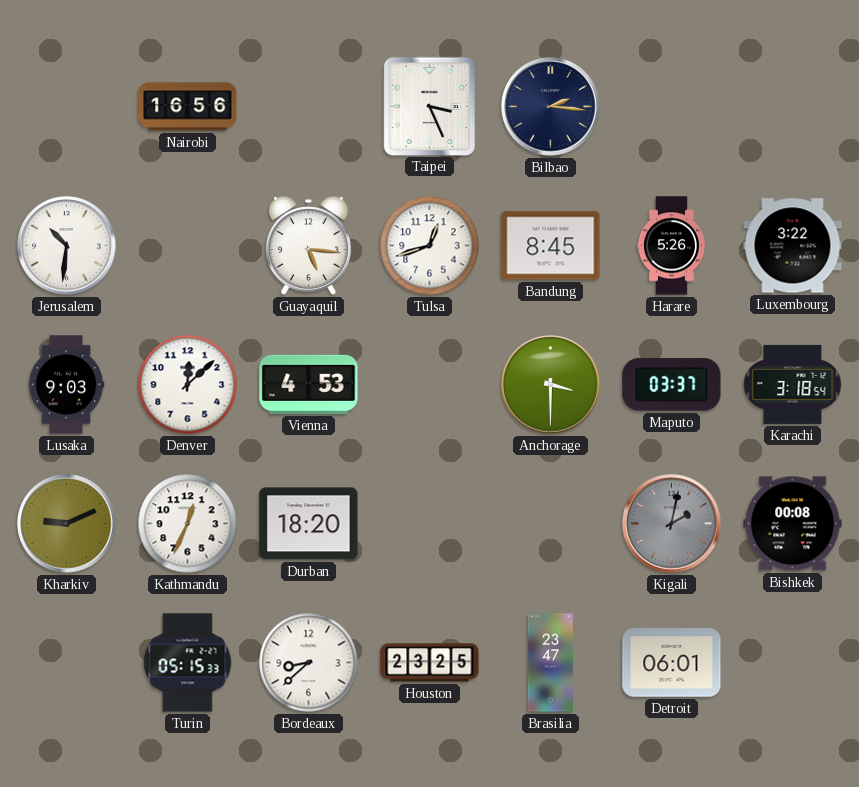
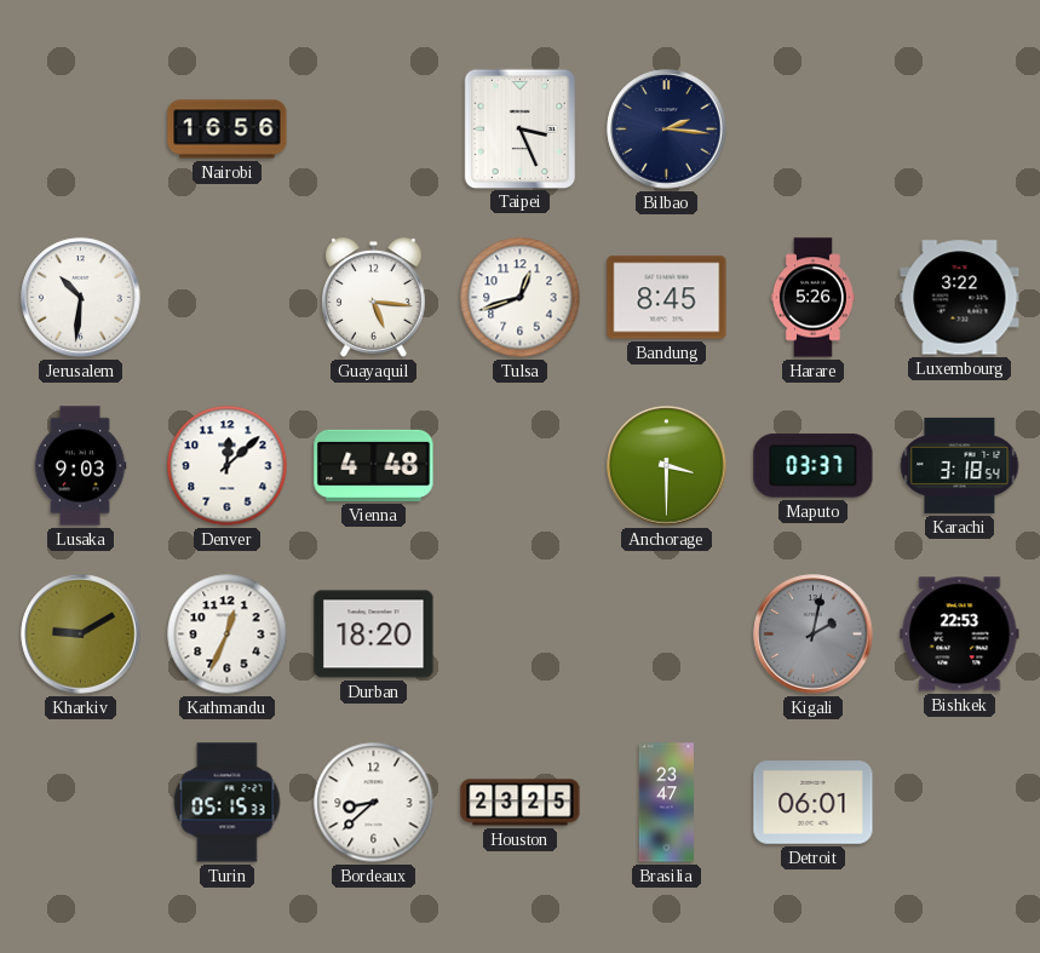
Vienna: 4:53 -> 4:48
Kharkiv: 9:11 -> 9:10
Bishkek: 00:08 -> 22:53
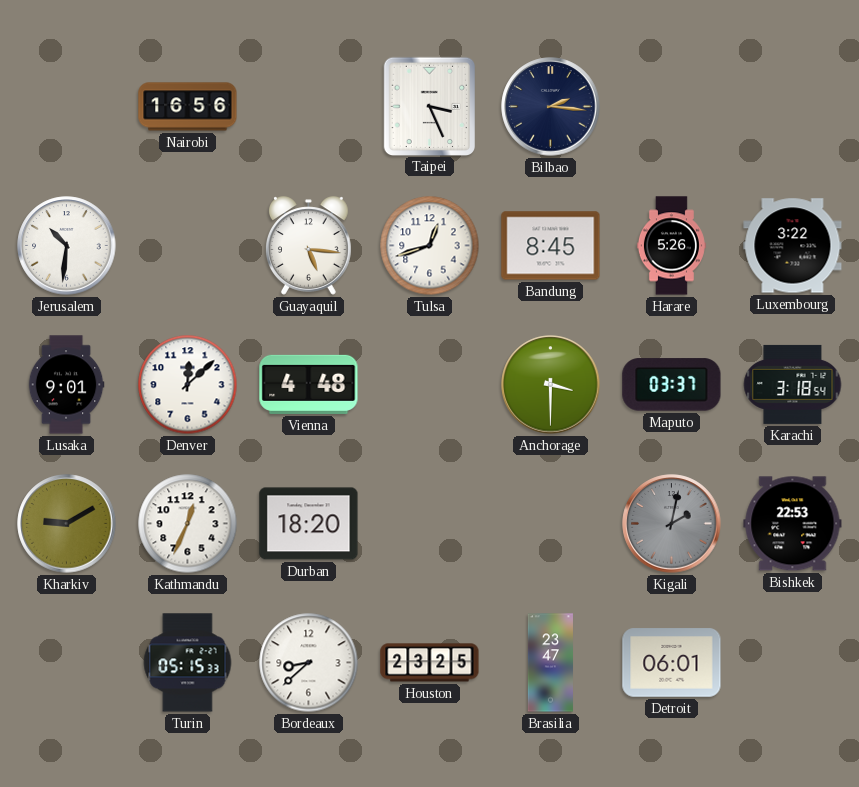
Lusaka: 9:03 -> 9:01
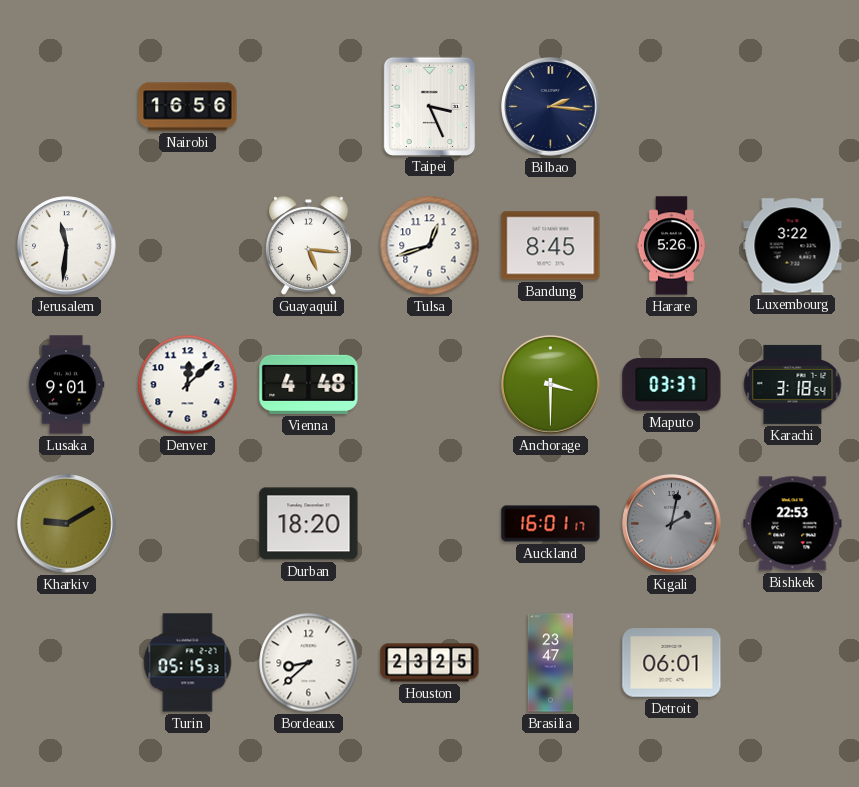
Jerusalem: 10:31 -> 11:31
Kathmandu: 12:34 -> none
Auckland: none -> 16:01
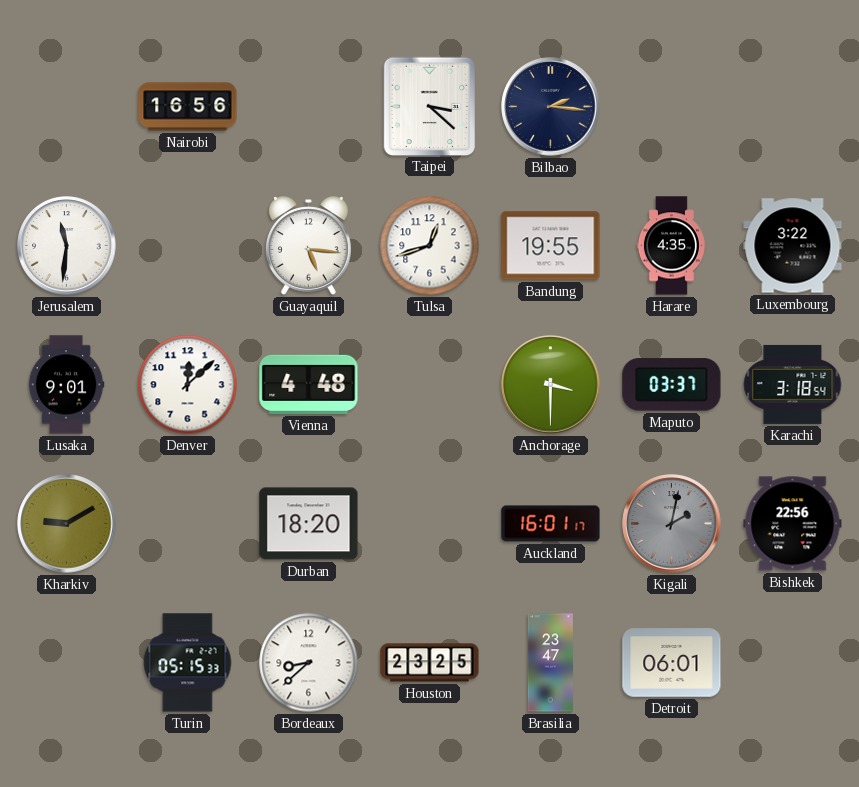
Taipei: 3:26 -> 3:22
Bandung: 8:45 -> 19:55
Harare: 5:26 -> 4:35
Bishkek: 22:53 -> 22:56
